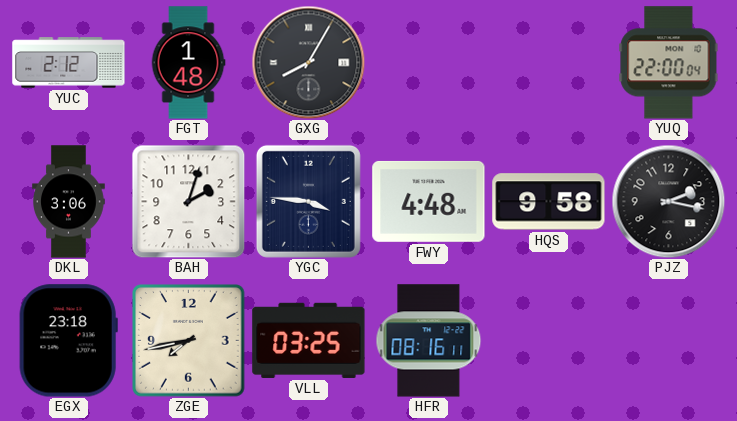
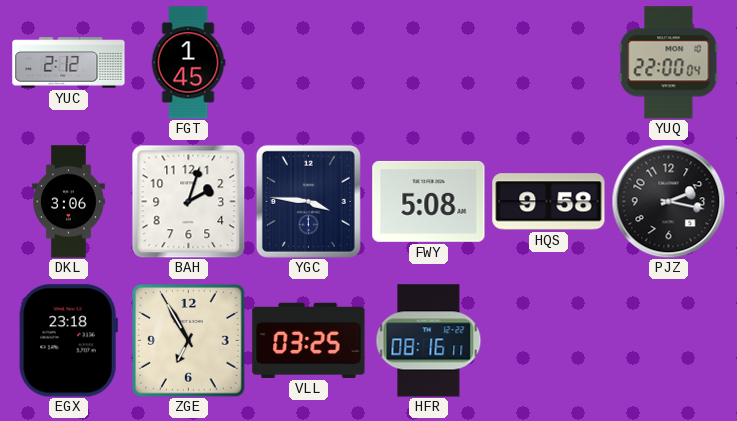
FGT: 1:48 -> 1:45
GXG: 8:05 -> none
FWY: 4:48 -> 5:08
ZGE: 7:43 -> 6:55
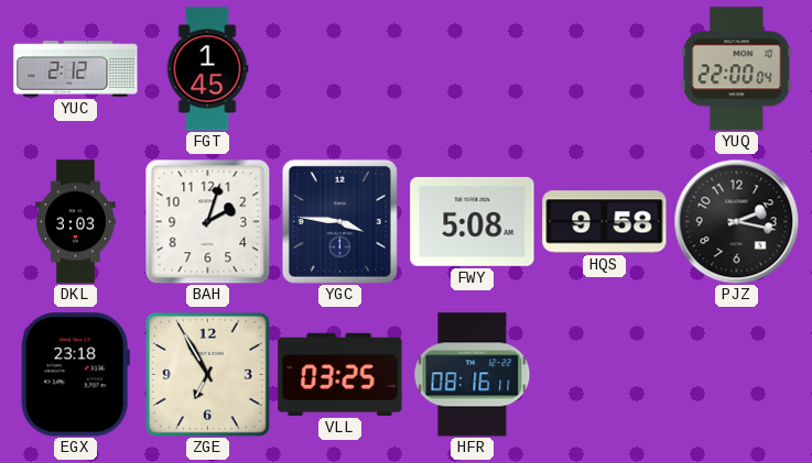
DKL: 3:06 -> 3:03
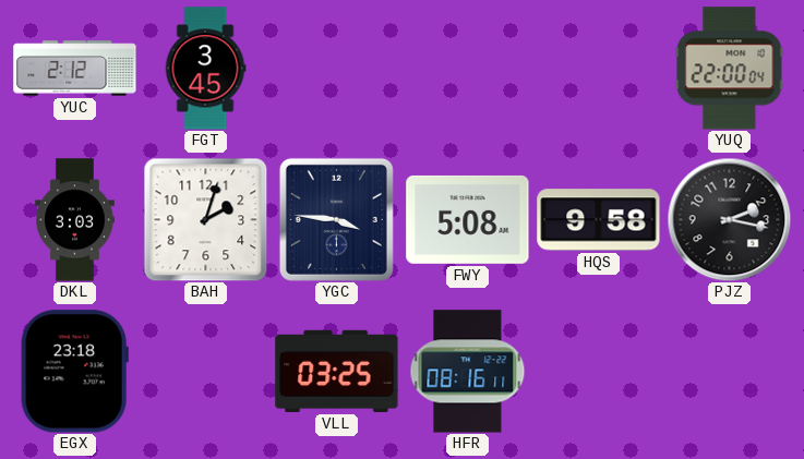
FGT: 1:45 -> 3:45
ZGE: 6:55 -> none
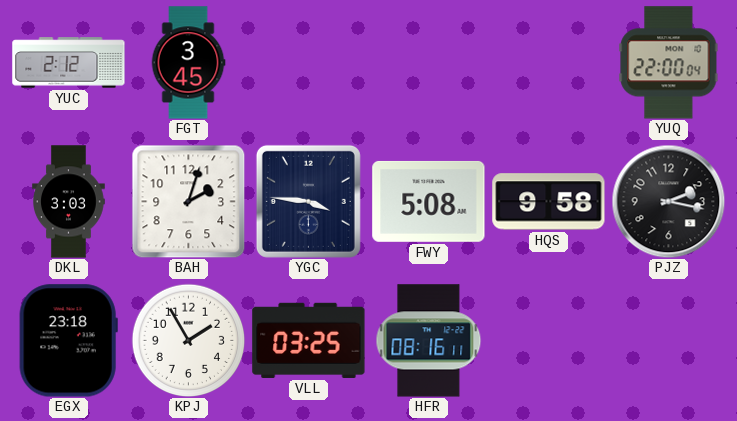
KPJ: none -> 1:55
